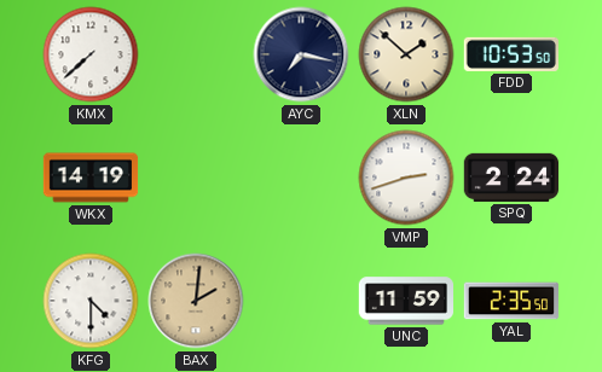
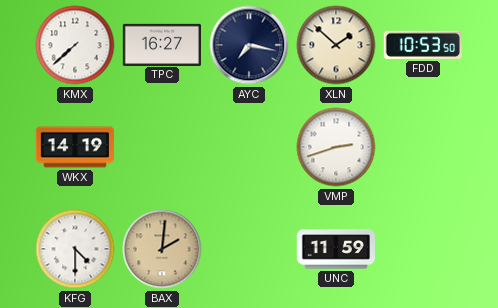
TPC: none -> 16:27
SPQ: 2:24 -> none
YAL: 2:35 -> none
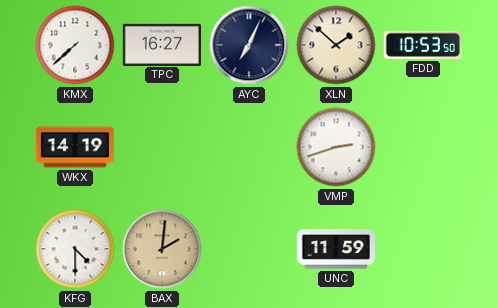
AYC: 7:17 -> 7:04
